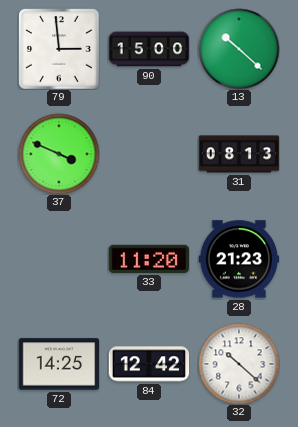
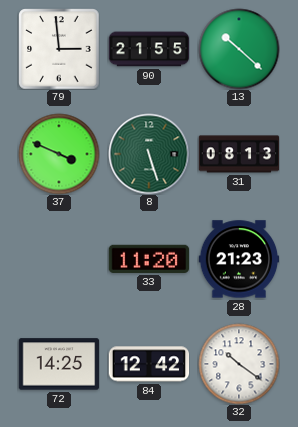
90: 15:00 -> 21:55
8: none -> 5:27
32: 10:22 -> 10:21
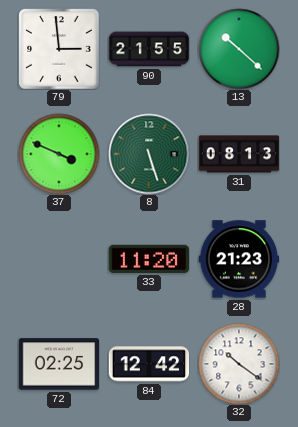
72: 14:25 -> 02:25
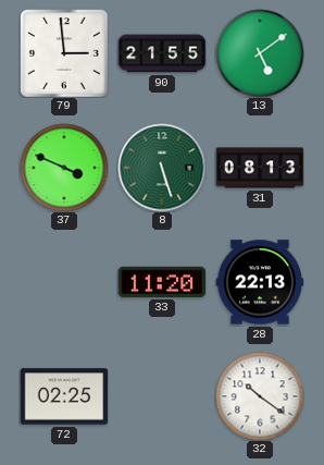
13: 10:22 -> 5:09
28: 21:23 -> 22:13
84: 12:42 -> none
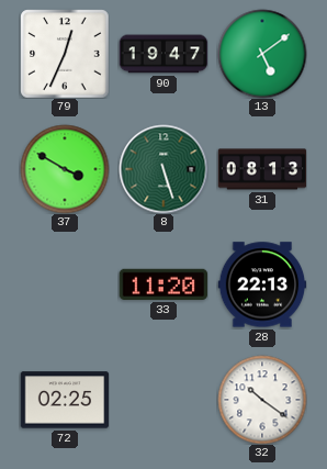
79: 2:59 -> 12:34
90: 21:55 -> 19:47
37: 3:49 -> 3:50
